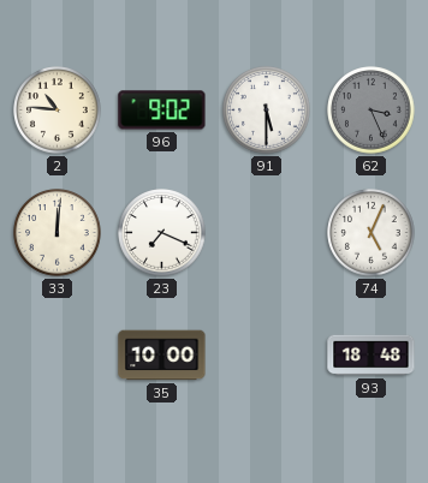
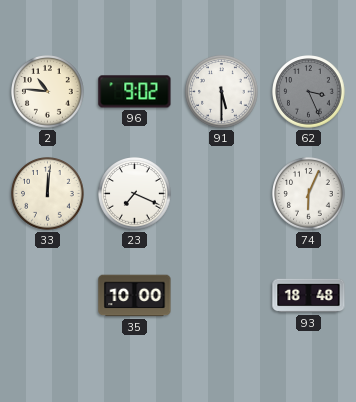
74: 5:04 -> 6:04
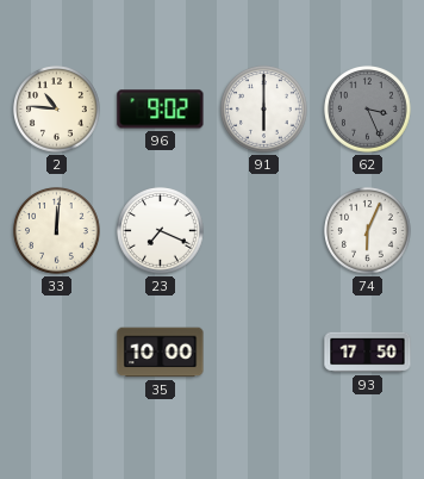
91: 5:30 -> 6:00
93: 18:48 -> 17:50
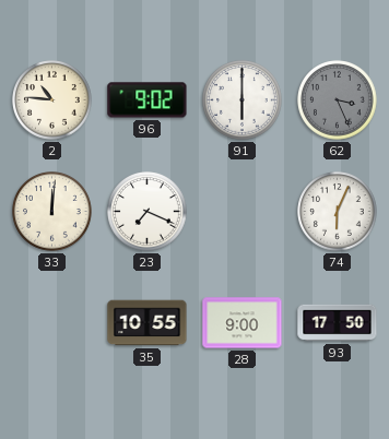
35: 10:00 -> 10:55
28: none -> 9:00
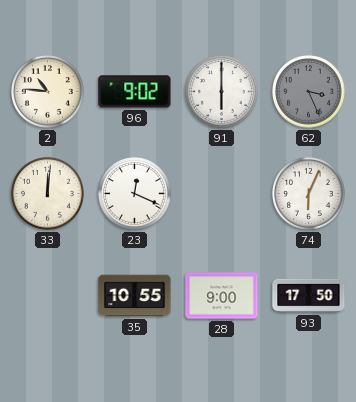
23: 7:19 -> 12:19
